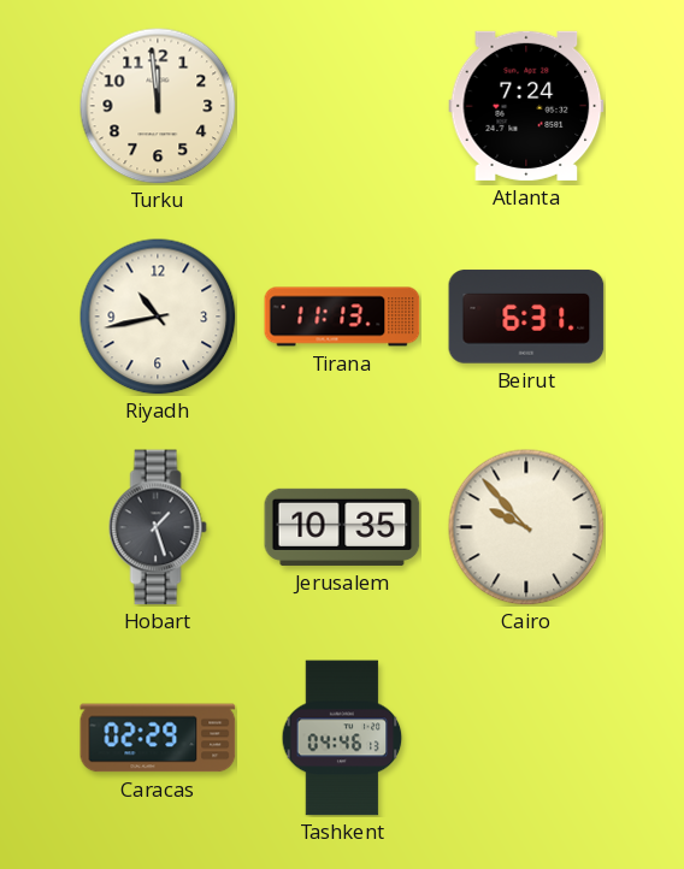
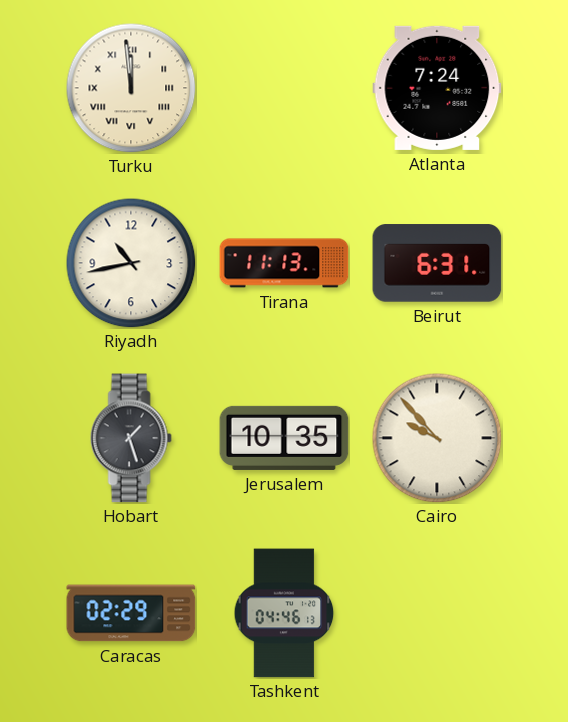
Turku numerals: Arabic -> Roman
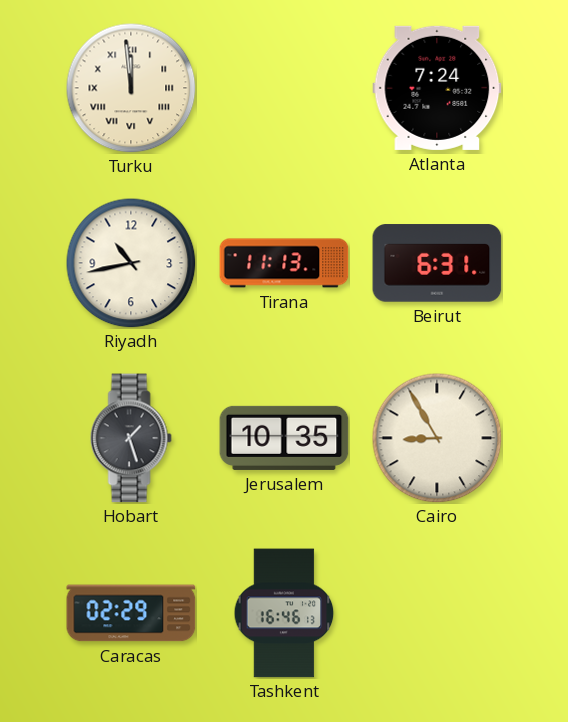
Cairo: 9:53 -> 8:55
Tashkent: 04:46 -> 16:46
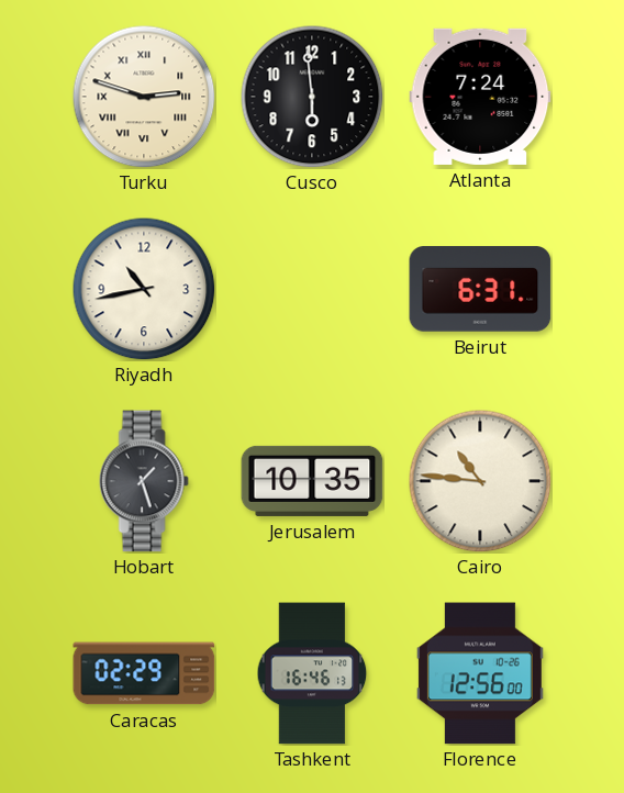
Turku: 11:59 -> 2:48
Cusco: none -> 5:59
Tirana: 11:13 -> none
Cairo: 8:55 -> 10:46
Florence: none -> 12:56
